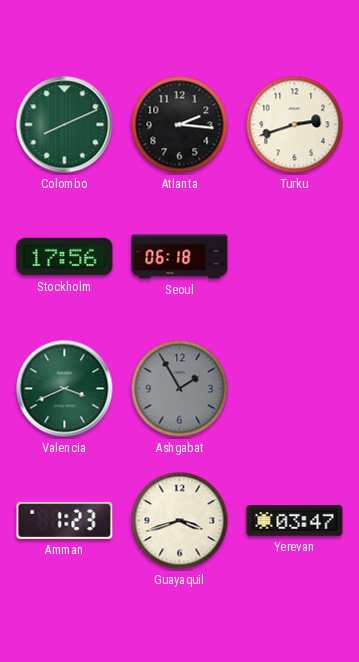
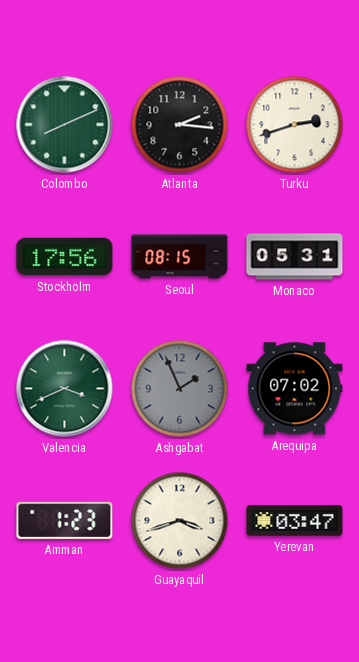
Seoul: 06:18 -> 08:15
Monaco: none -> 05:31
Ashgabat: 1:55 -> 1:56
Arequipa: none -> 07:02
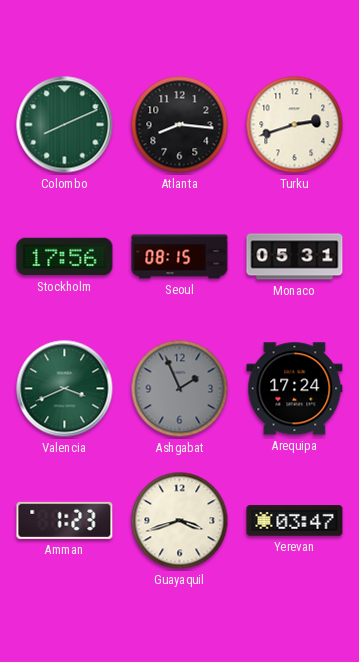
Atlanta: 2:16 -> 8:16
Arequipa: 07:02 -> 17:24
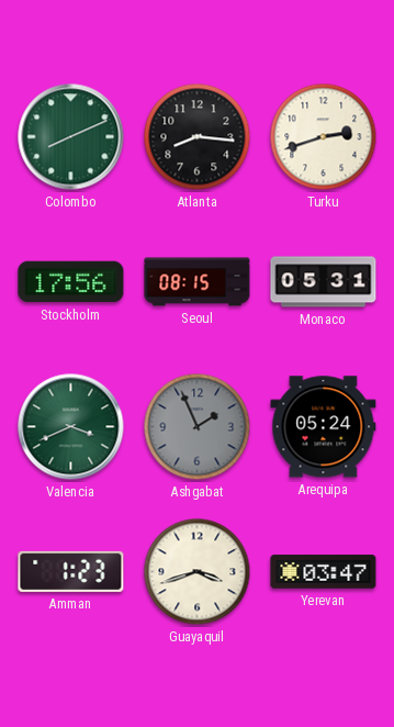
Arequipa: 17:24 -> 05:24
